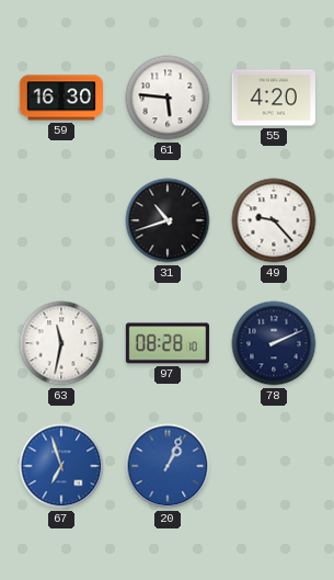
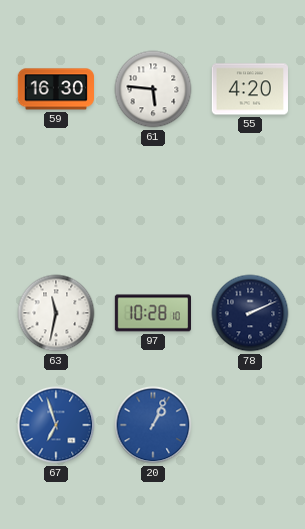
31: 10:42 -> none
49: 9:23 -> none
97: 08:28 -> 10:28
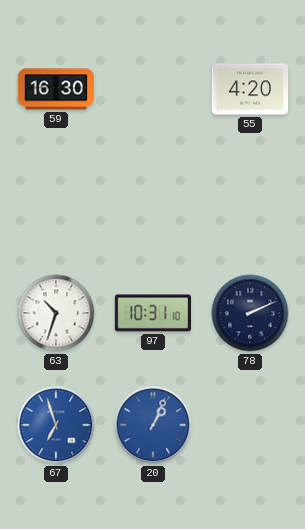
61: 5:46 -> none
63: 11:32 -> 10:33
97: 10:28 -> 10:31
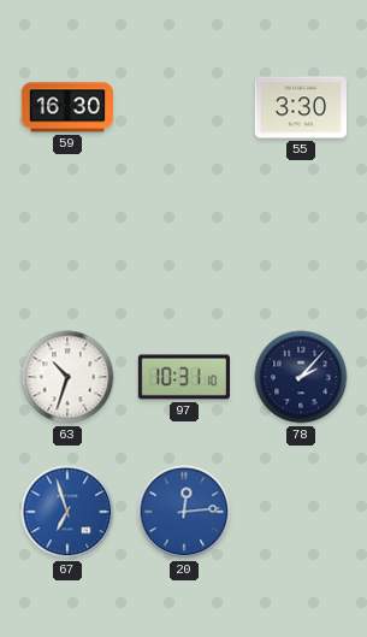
55: 4:20 -> 3:30
78: 2:11 -> 2:07
20: 1:04 -> 12:14
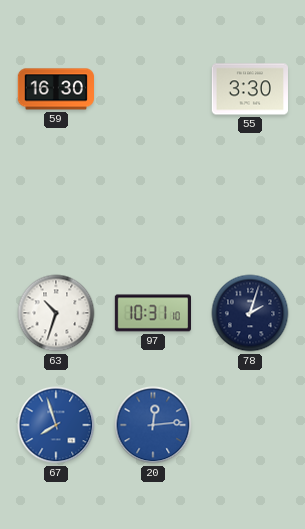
78: 2:07 -> 2:03
67: 6:57 -> 7:57
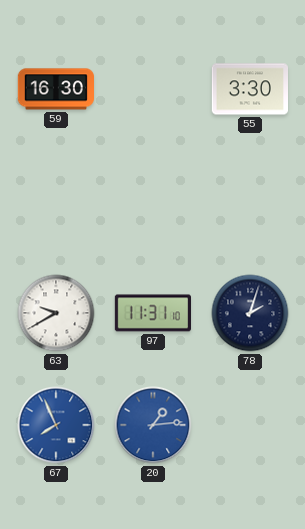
63: 10:33 -> 9:40
97: 10:31 -> 11:31
67: 7:57 -> 7:56
20: 12:14 -> 1:14
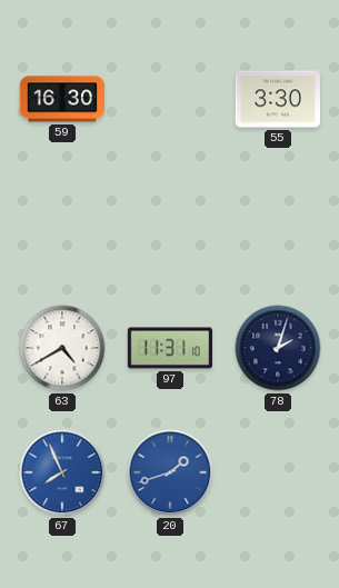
63: 9:40 -> 4:40
20: 1:14 -> 1:42
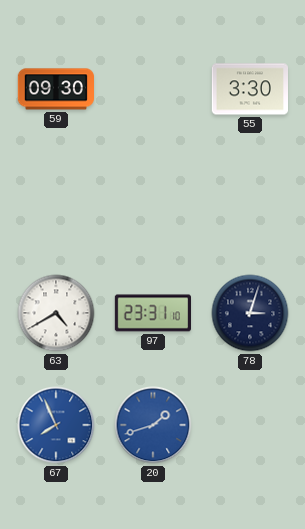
59: 16:30 -> 09:30
97: 11:31 -> 23:31
78: 2:03 -> 3:03
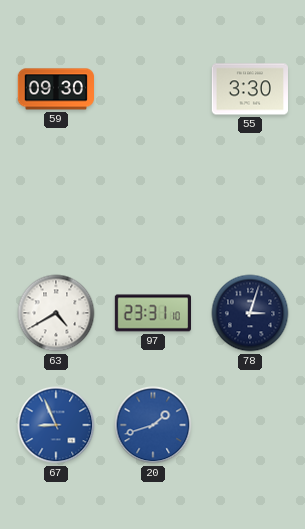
67: 7:56 -> 8:56
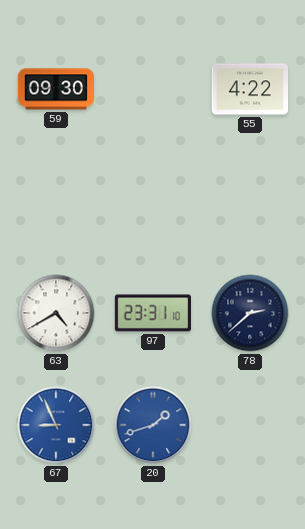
55: 3:30 -> 4:22
78: 3:03 -> 2:38
